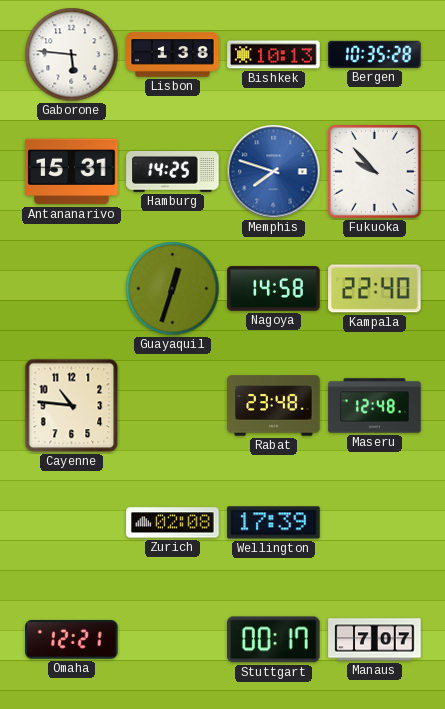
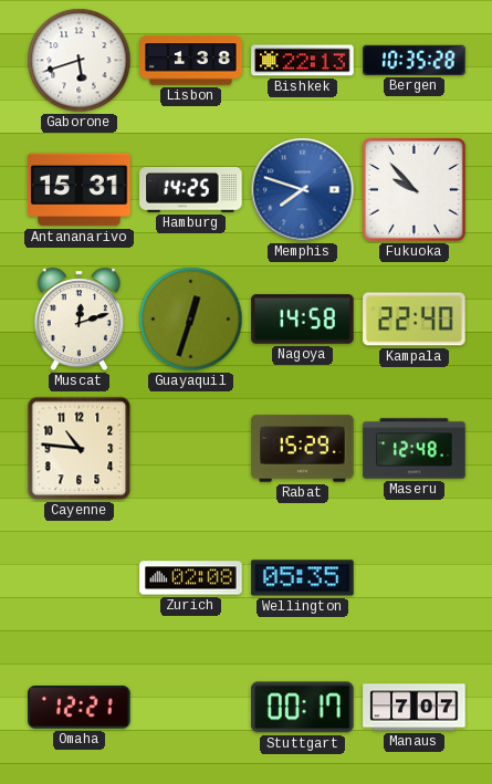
Gaborone: 5:46 -> 5:42
Bishkek: 10:13 -> 22:13
Muscat: none -> 12:12
Rabat: 23:48 -> 15:29
Wellington: 17:39 -> 05:35
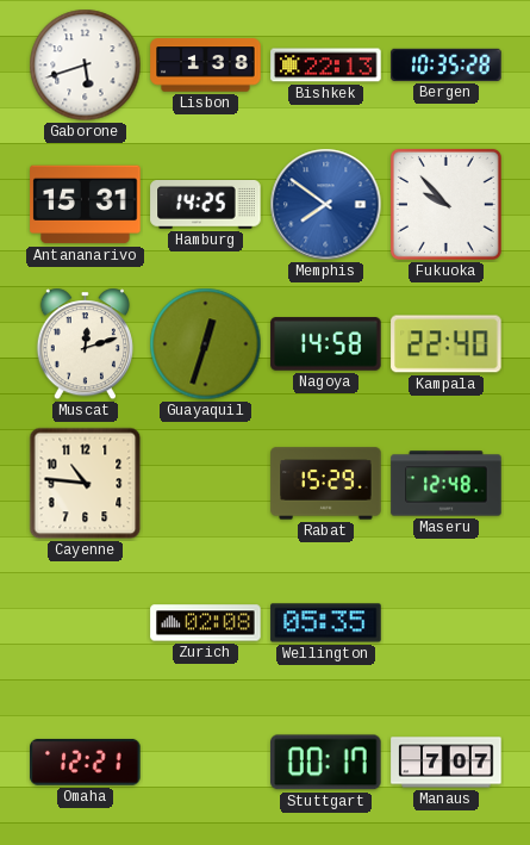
Memphis: 7:48 -> 7:51
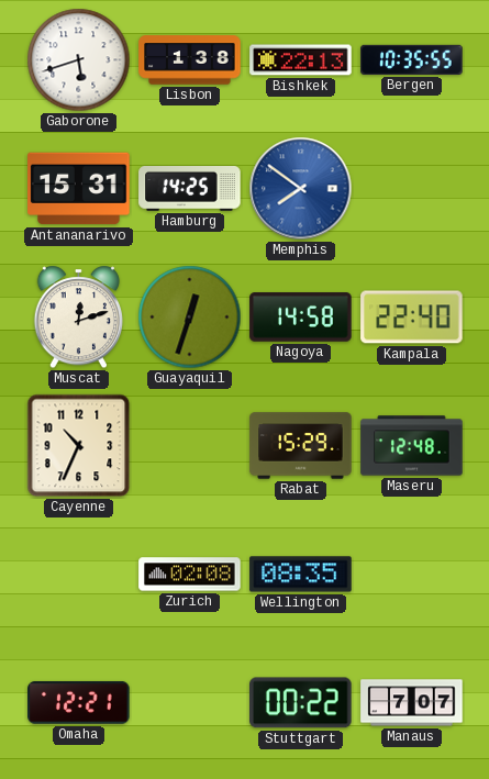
Bergen: 10:35:28 -> 10:35:55
Fukuoka: 9:53 -> none
Cayenne: 10:46 -> 10:34
Wellington: 05:35 -> 08:35
Stuttgart: 00:17 -> 00:22
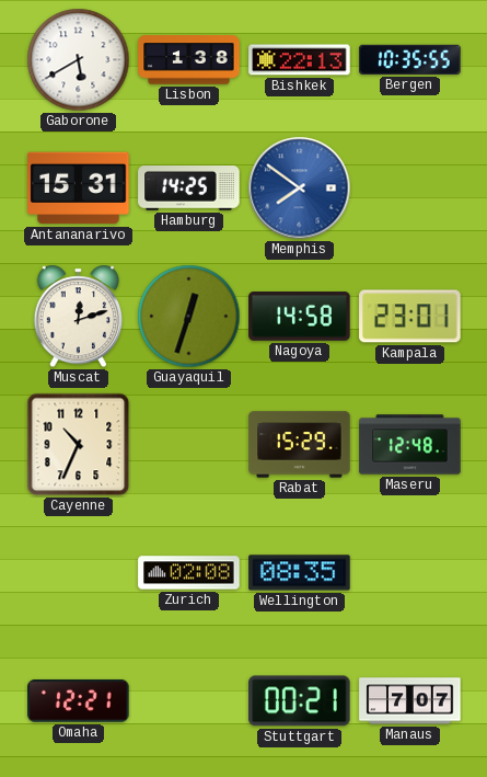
Gaborone: 5:42 -> 5:40
Kampala: 22:40 -> 23:01
Stuttgart: 00:22 -> 00:21
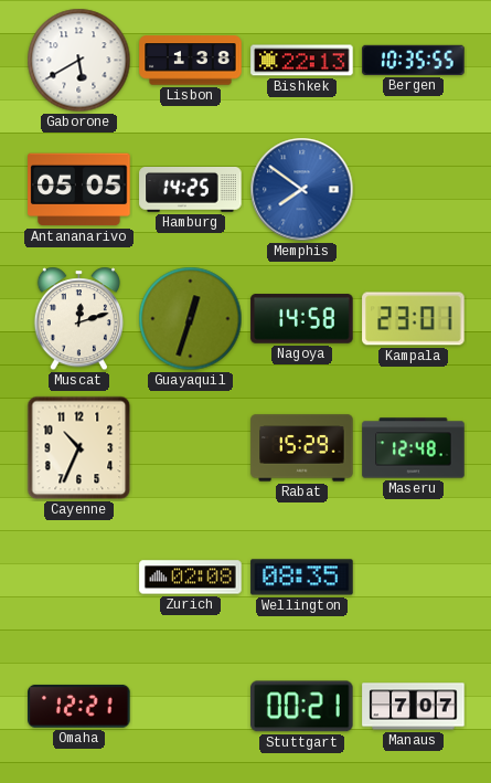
Antananarivo: 15:31 -> 05:05
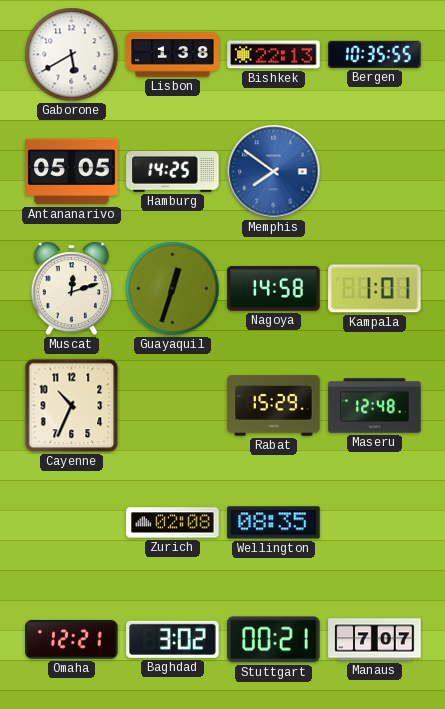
Kampala: 23:01 -> 1:01
Baghdad: none -> 3:02
